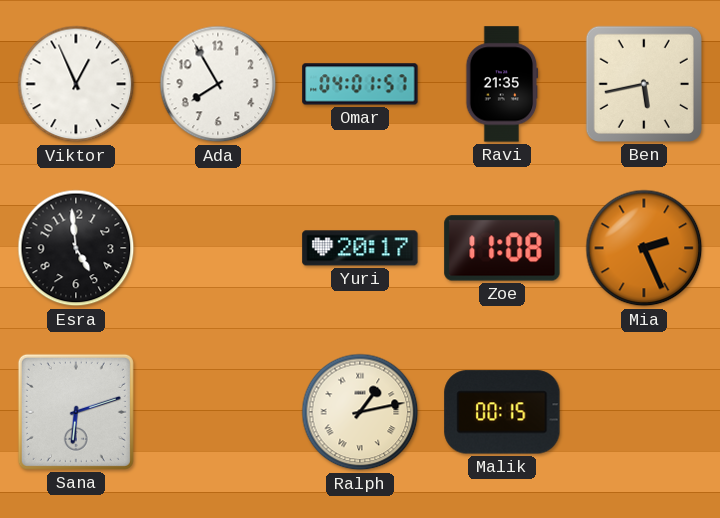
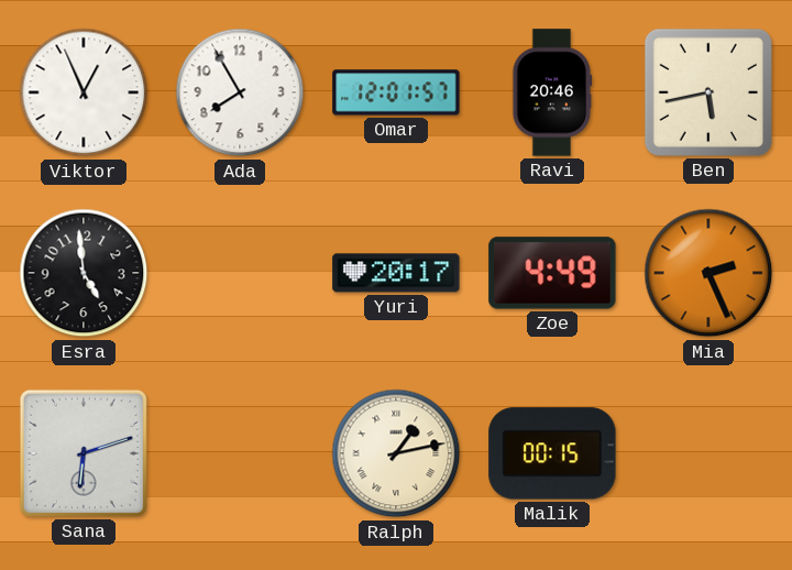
Omar: 04:01 -> 12:01
Ravi: 21:35 -> 20:46
Zoe: 11:08 -> 4:49
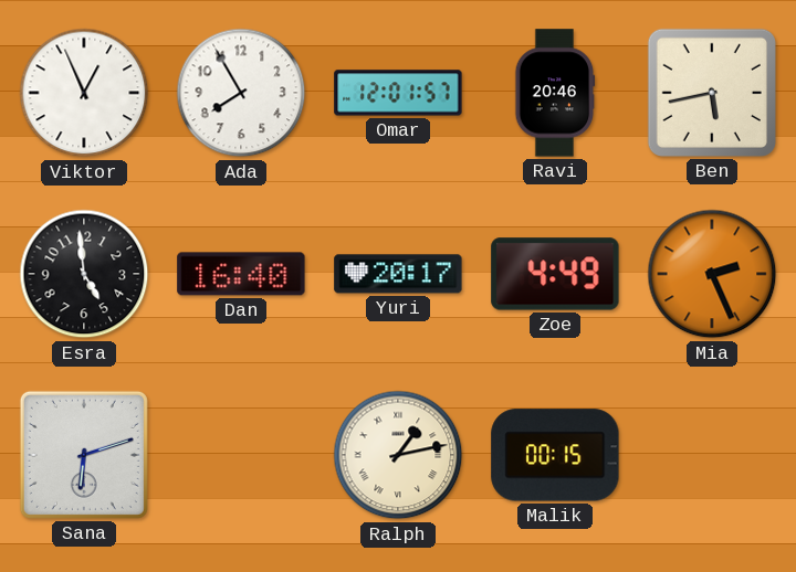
Dan: none -> 16:40
